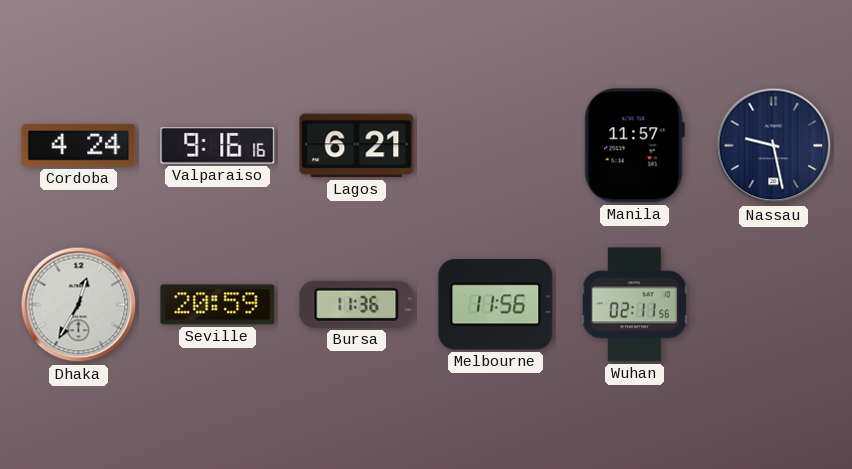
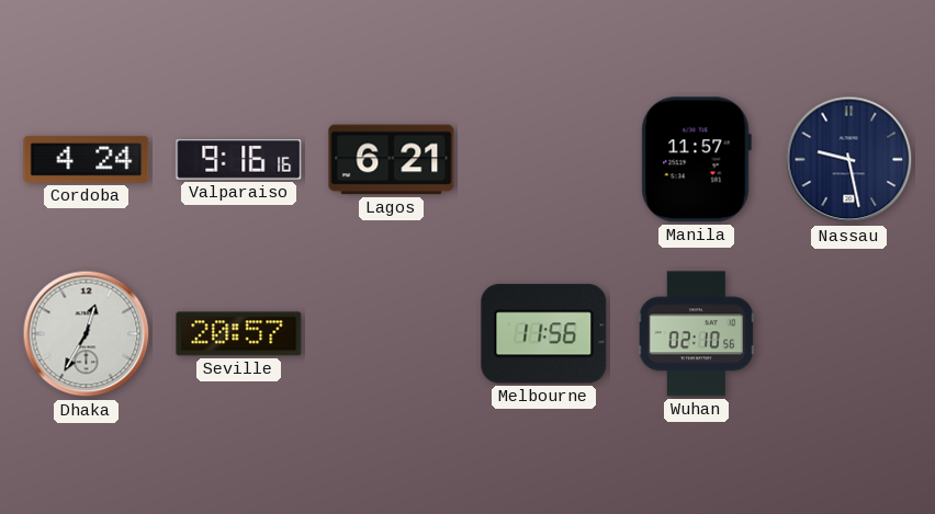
Seville: 20:59 -> 20:57
Bursa: 11:36 -> none
Wuhan: 02:11 -> 02:10
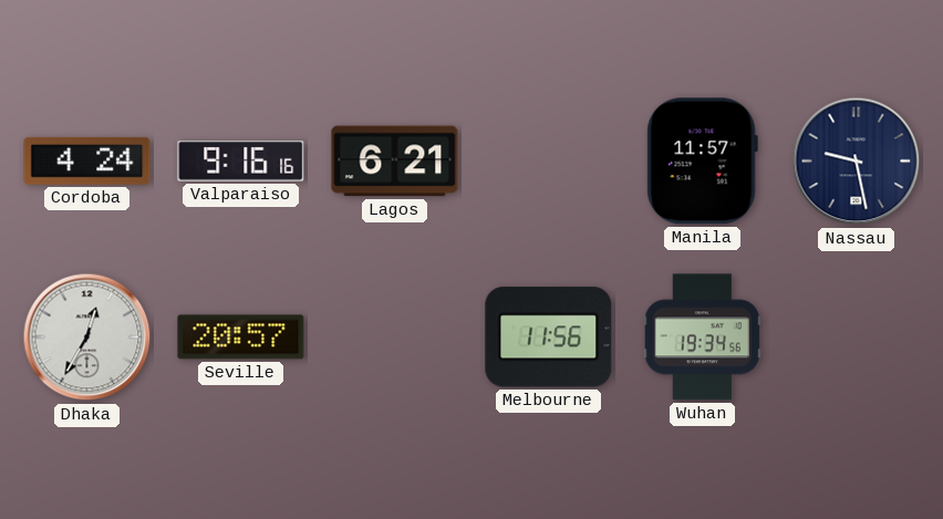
Wuhan: 02:10 -> 19:34
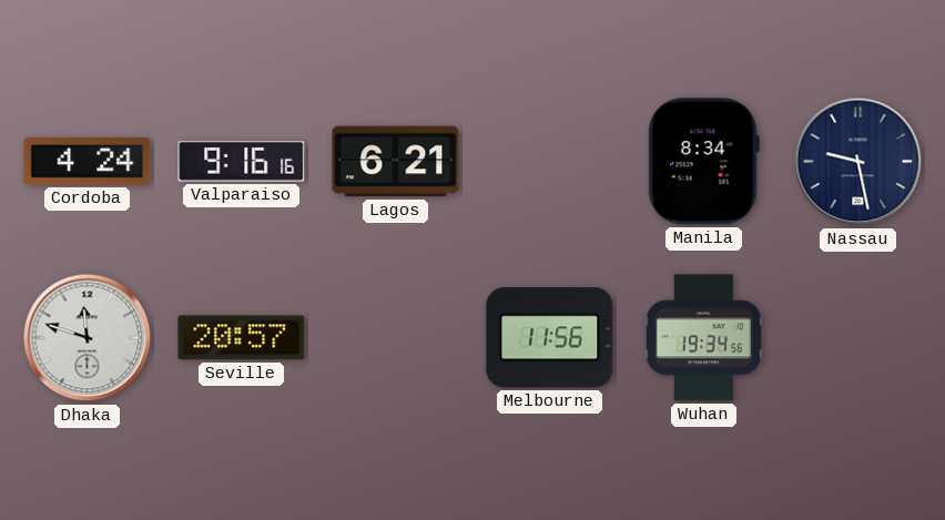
Manila: 11:57 -> 8:34
Dhaka: 12:35 -> 11:48
